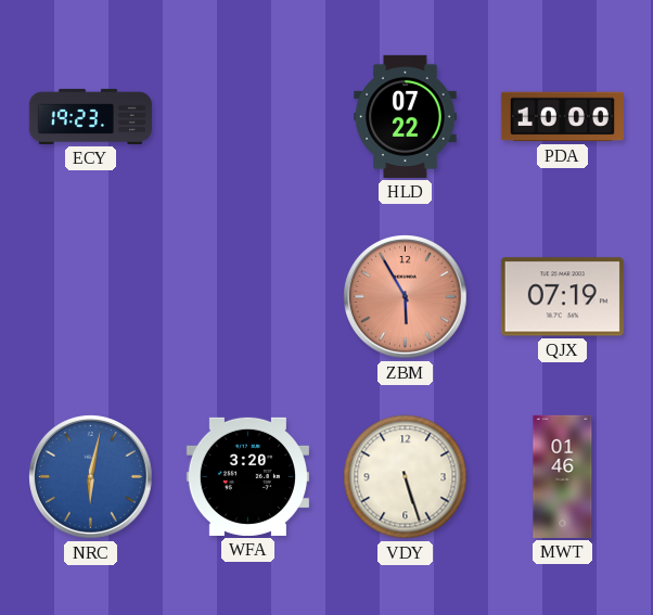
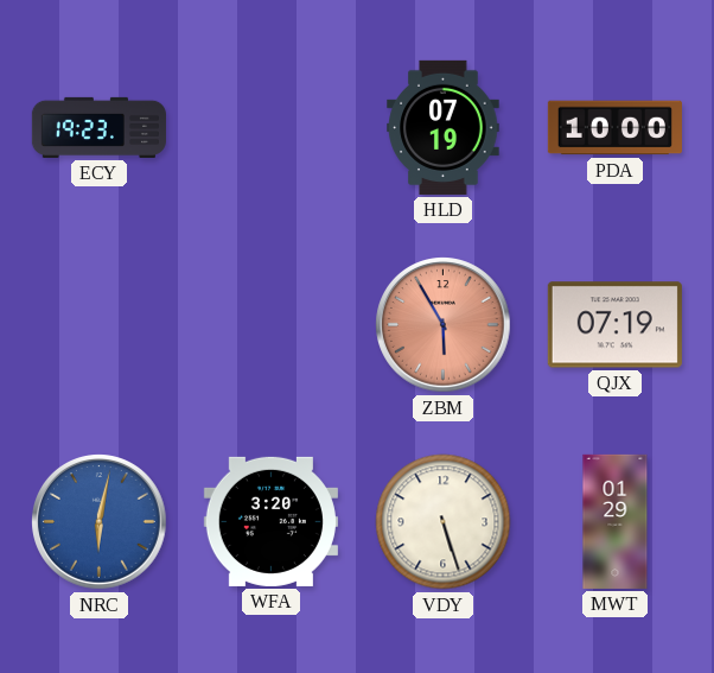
HLD: 07:22 -> 07:19
MWT: 01:46 -> 01:29
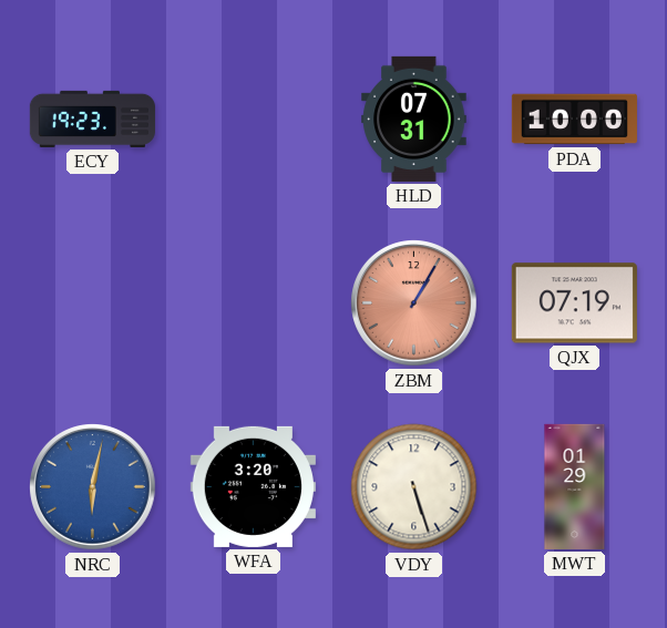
HLD: 07:19 -> 07:31
ZBM: 5:55 -> 1:05
